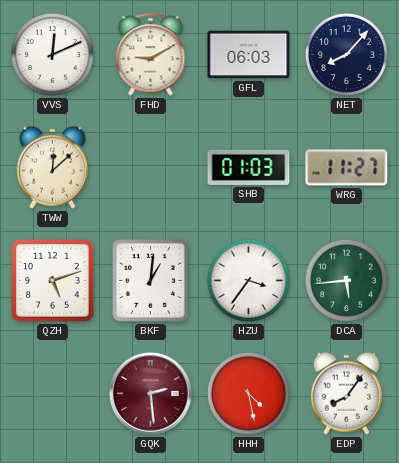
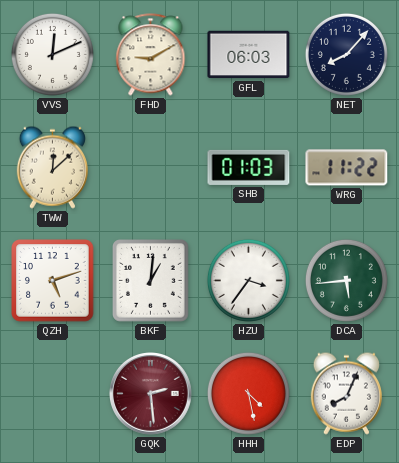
WRG: 11:27 -> 11:22
EDP: 8:06 -> 8:04
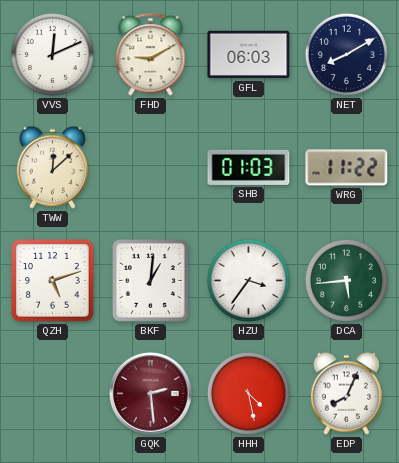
NET: 8:07 -> 8:10
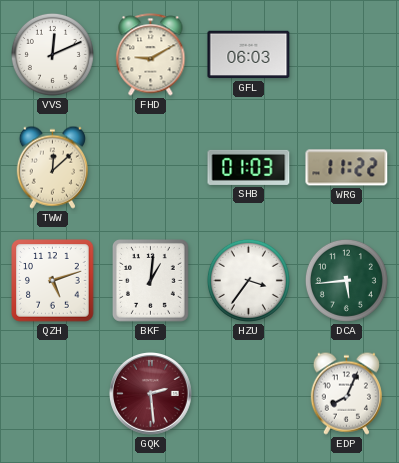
NET: 8:10 -> none
HHH: 4:28 -> none
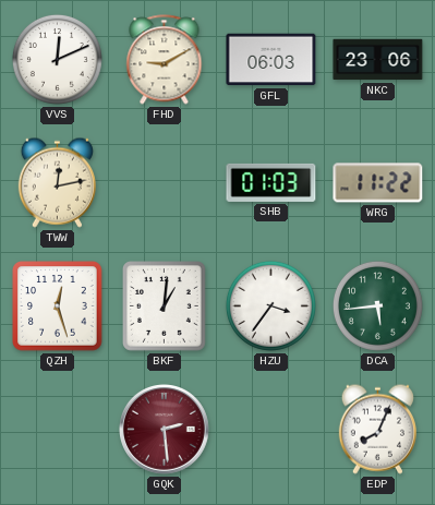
NKC: none -> 23:06
TWW: 12:08 -> 12:13
QZH: 5:12 -> 12:27
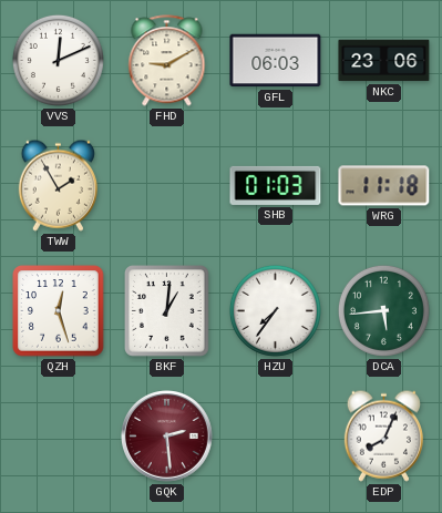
TWW: 12:13 -> 1:55
WRG: 11:22 -> 11:18
HZU: 3:36 -> 7:36
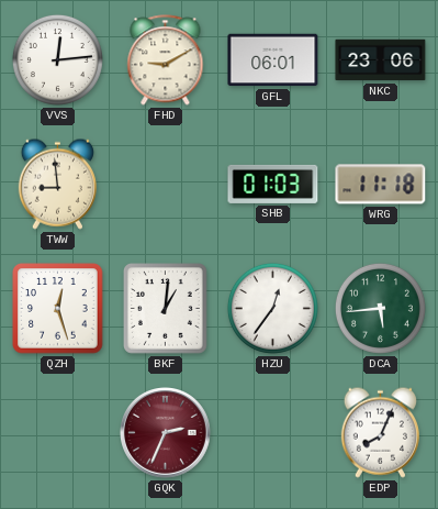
VVS: 12:11 -> 12:14
GFL: 06:03 -> 06:01
TWW: 1:55 -> 8:59
HZU: 7:36 -> 12:36
GQK: 2:29 -> 2:34
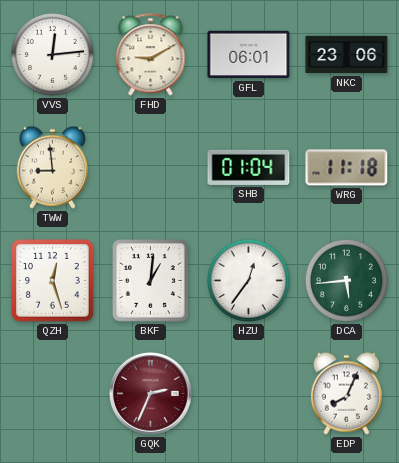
SHB: 01:03 -> 01:04
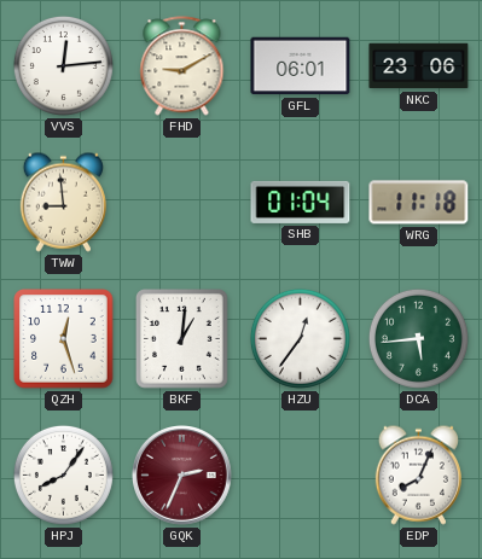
HPJ: none -> 8:06
